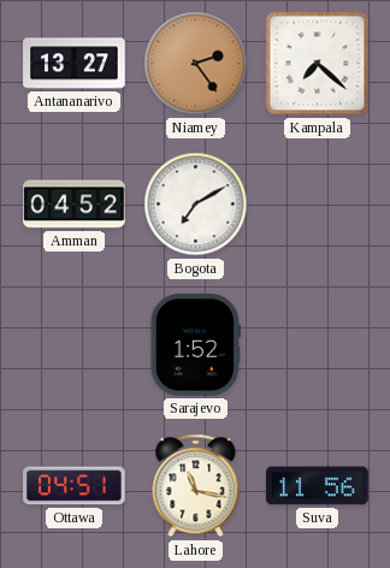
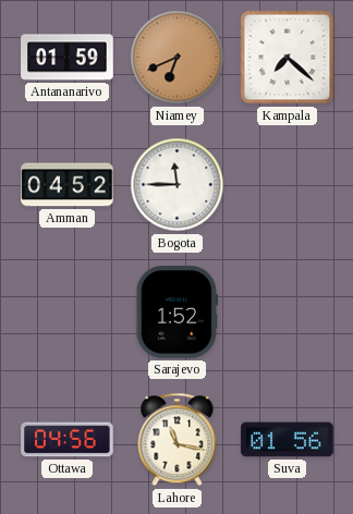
Antananarivo: 13:27 -> 01:59
Niamey: 2:24 -> 6:41
Bogota: 7:10 -> 11:45
Ottawa: 04:51 -> 04:56
Suva: 11:56 -> 01:56
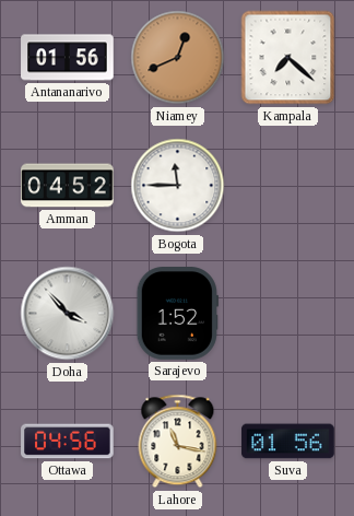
Antananarivo: 01:59 -> 01:56
Niamey: 6:41 -> 12:41
Doha: none -> 3:53
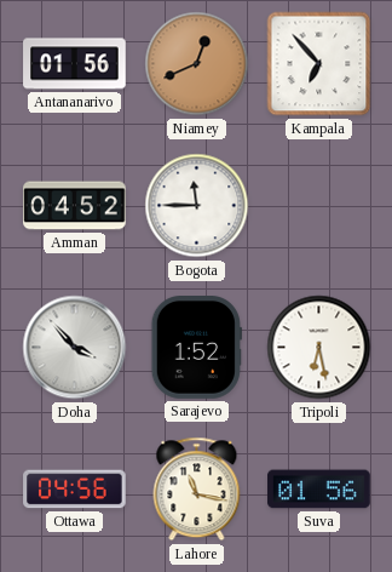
Kampala: 7:22 -> 6:53
Tripoli: none -> 6:28
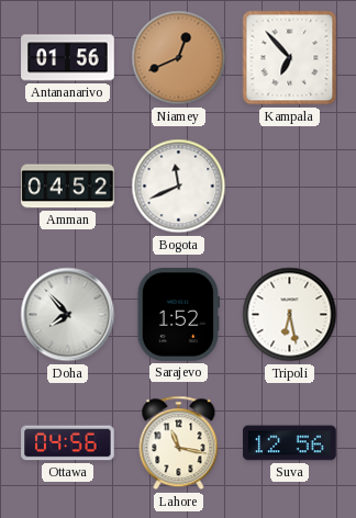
Bogota: 11:45 -> 11:41
Doha: 3:53 -> 7:53
Suva: 01:56 -> 12:56
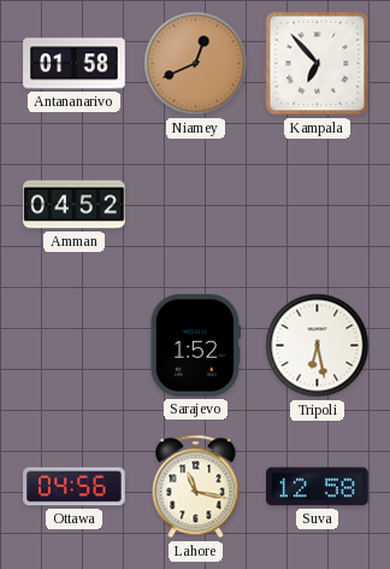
Antananarivo: 01:56 -> 01:58
Bogota: 11:41 -> none
Doha: 7:53 -> none
Suva: 12:56 -> 12:58
